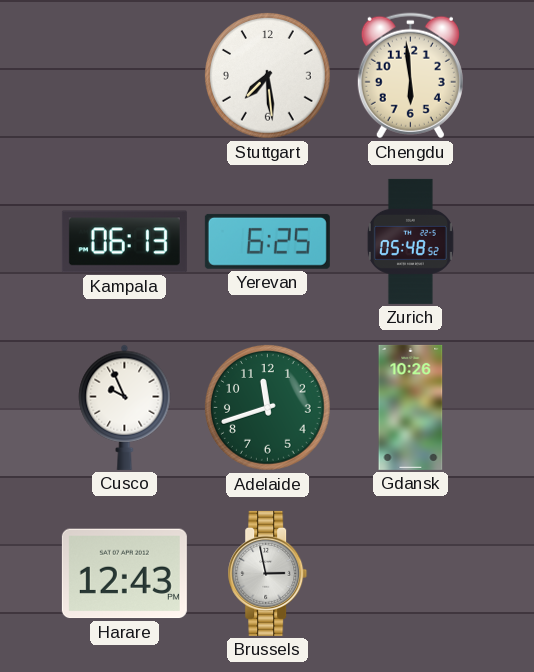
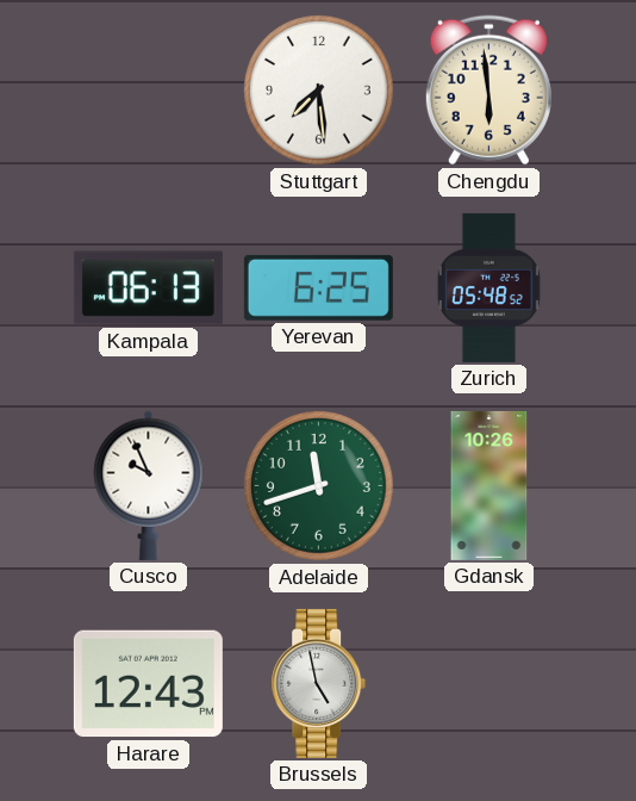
Brussels: 2:58 -> 4:58
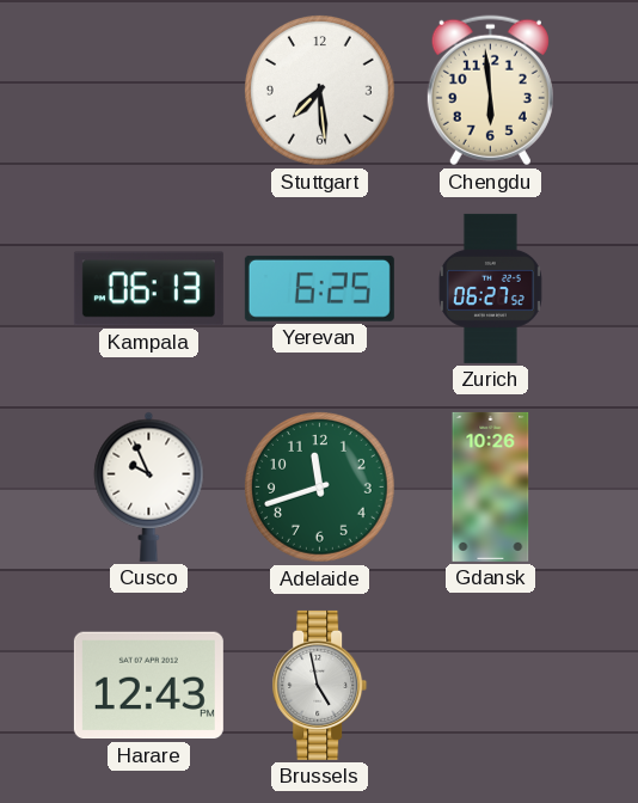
Zurich: 05:48 -> 06:27
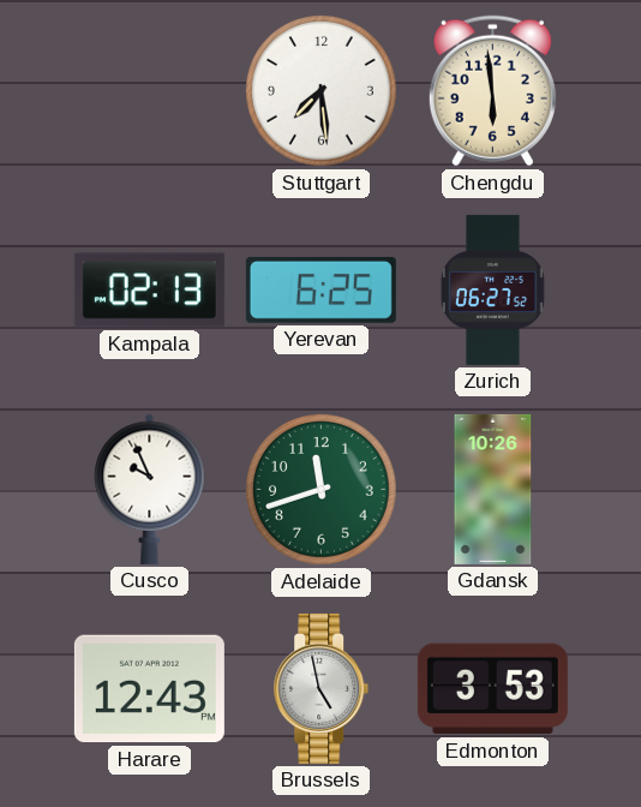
Kampala: 06:13 -> 02:13
Edmonton: none -> 3:53
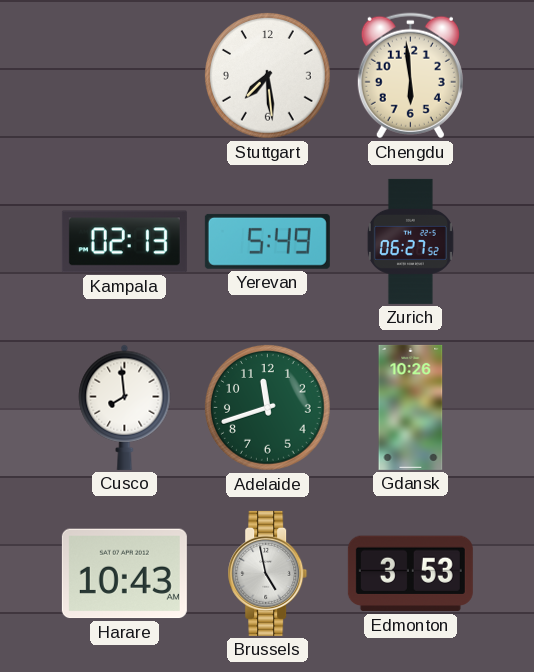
Yerevan: 6:25 -> 5:49
Cusco: 9:56 -> 7:59
Harare: 12:43 -> 10:43
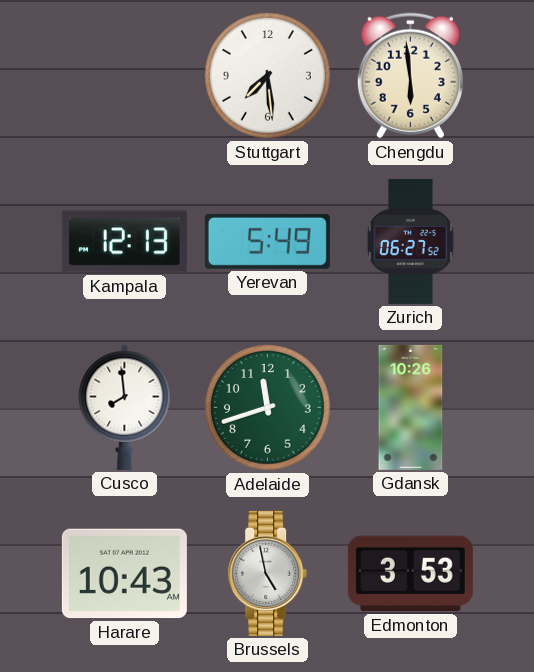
Kampala: 02:13 -> 12:13
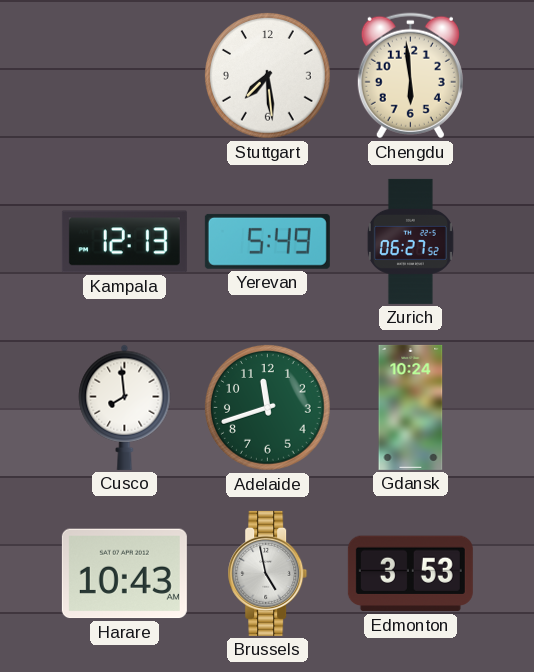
Gdansk: 10:26 -> 10:24
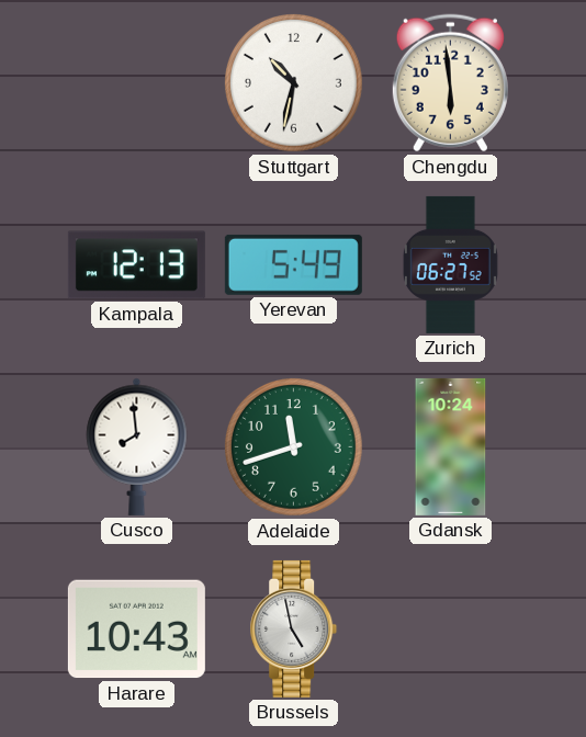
Stuttgart: 7:29 -> 10:32
Edmonton: 3:53 -> none
